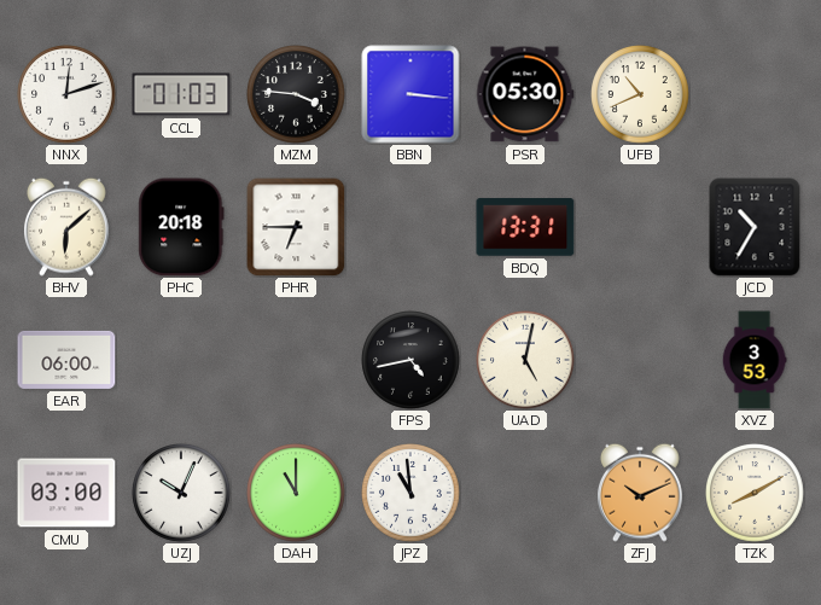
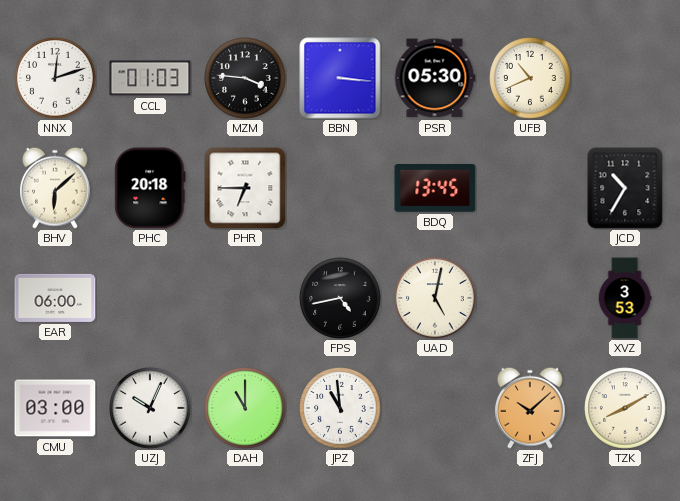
BDQ: 13:31 -> 13:45
ZFJ: 10:11 -> 10:08
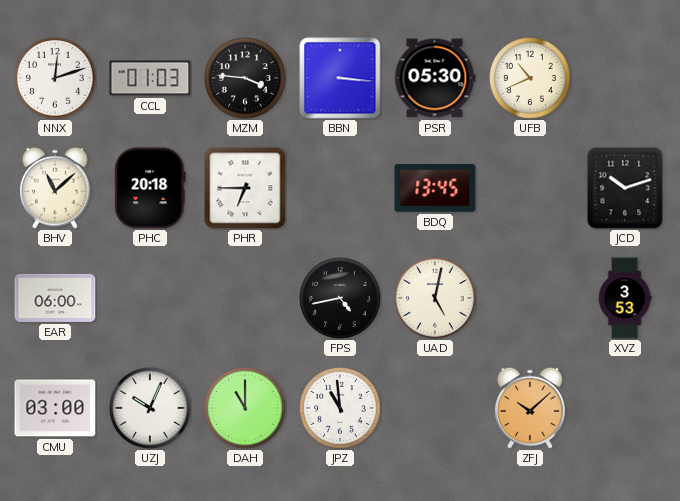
BHV: 6:08 -> 11:08
JCD: 10:35 -> 10:12
TZK: 8:10 -> none
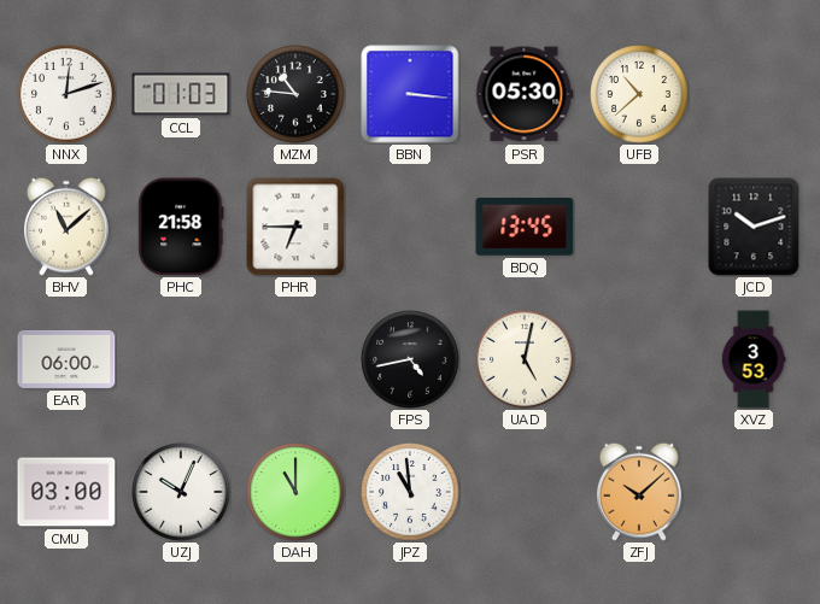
MZM: 3:46 -> 10:46
UFB: 10:41 -> 10:38
PHC: 20:18 -> 21:58
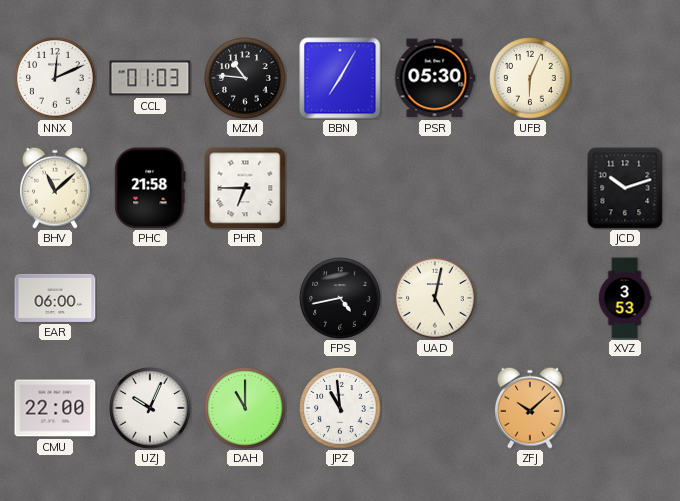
NNX: 12:12 -> 12:11
BBN: 3:16 -> 7:05
UFB: 10:38 -> 6:04
BDQ: 13:45 -> none
CMU: 03:00 -> 22:00
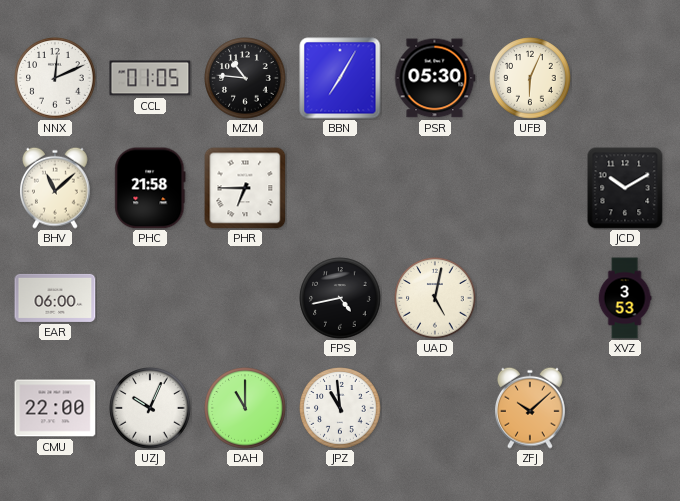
CCL: 01:03 -> 01:05
JCD: 10:12 -> 10:10
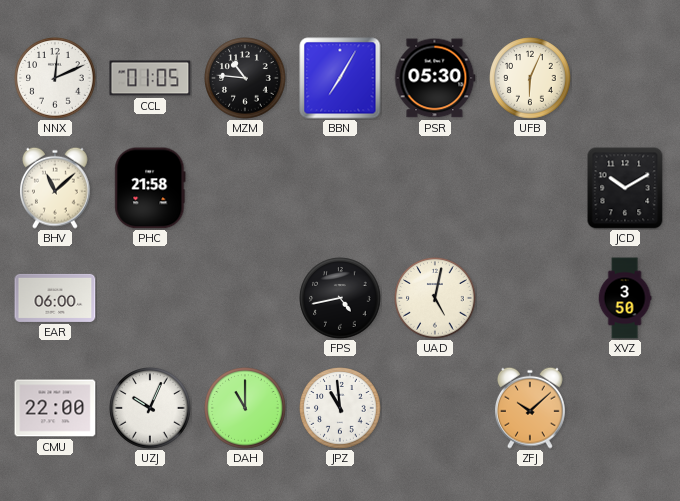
PHR: 6:45 -> none
XVZ: 3:53 -> 3:50
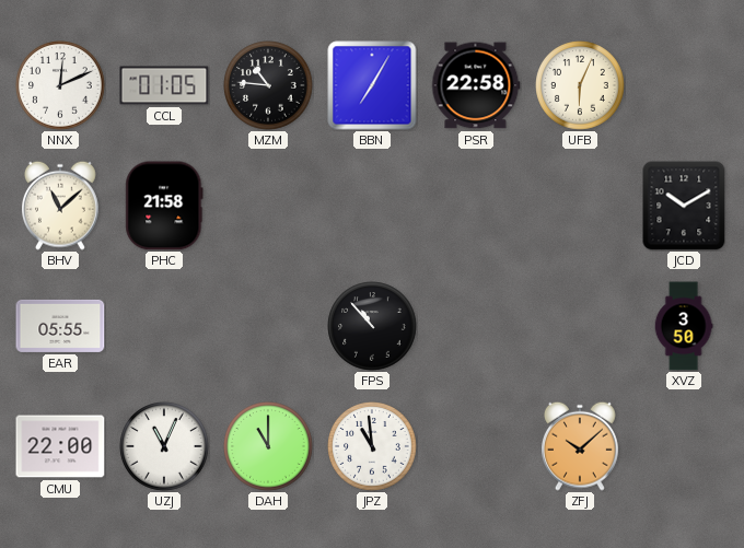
PSR: 05:30 -> 22:58
EAR: 06:00 -> 05:55
FPS: 4:43 -> 10:53
UAD: 5:02 -> none
UZJ: 10:04 -> 11:04
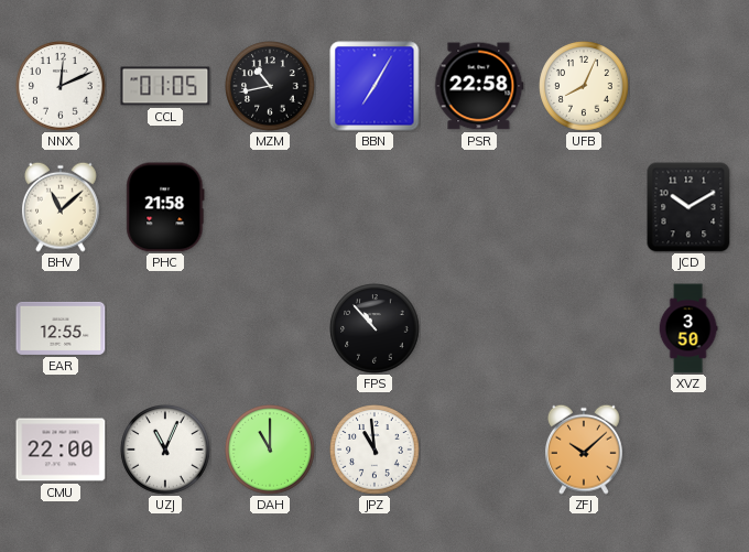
MZM: 10:46 -> 10:43
UFB: 6:04 -> 8:04
EAR: 05:55 -> 12:55
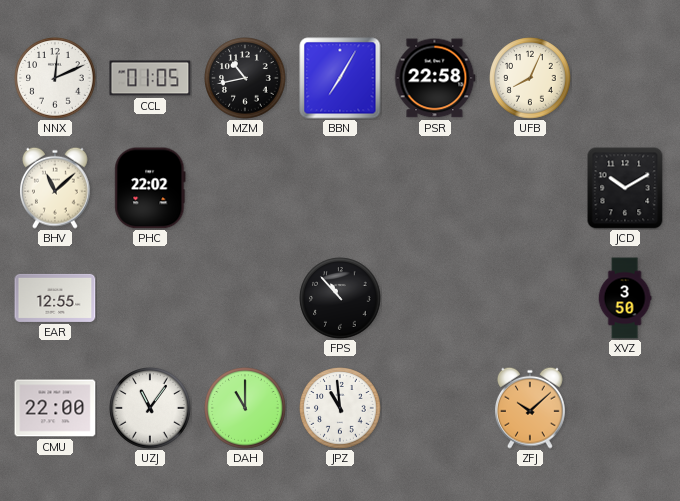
PHC: 21:58 -> 22:02
UZJ: 11:04 -> 11:06
